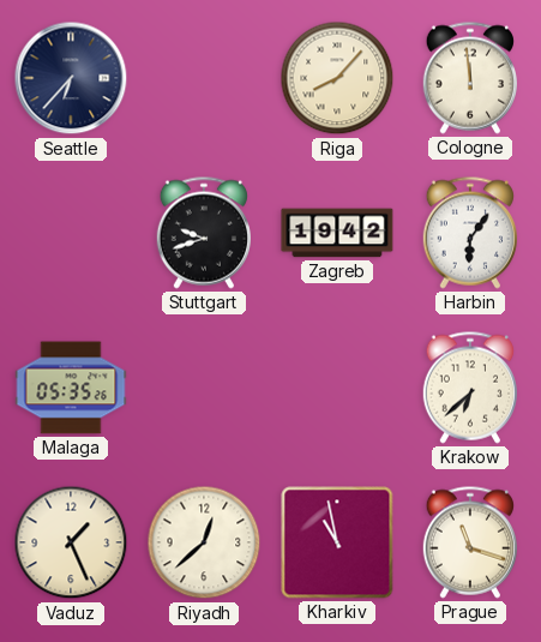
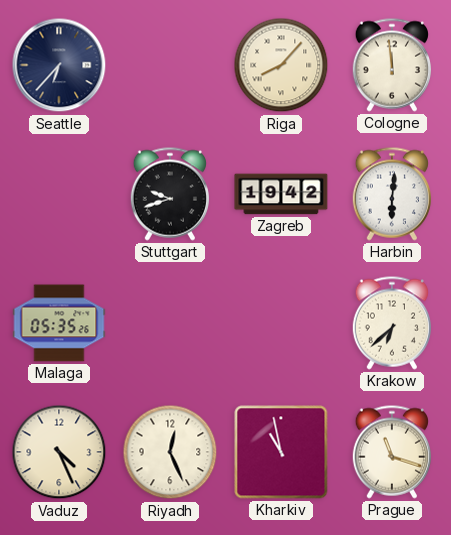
Harbin: 6:06 -> 6:01
Vaduz: 1:26 -> 4:26
Riyadh: 12:38 -> 12:26
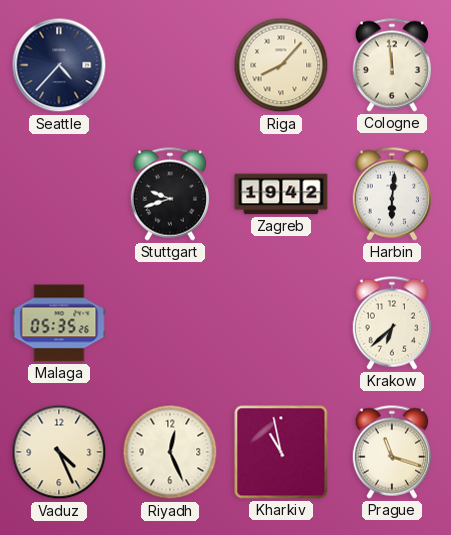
Seattle: 6:37 -> 4:37
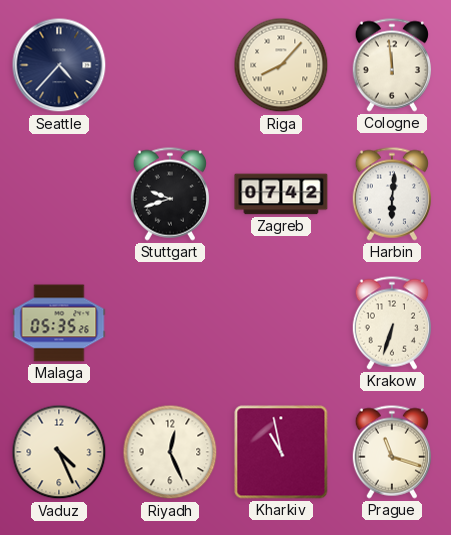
Zagreb: 19:42 -> 07:42
Krakow: 6:38 -> 6:33
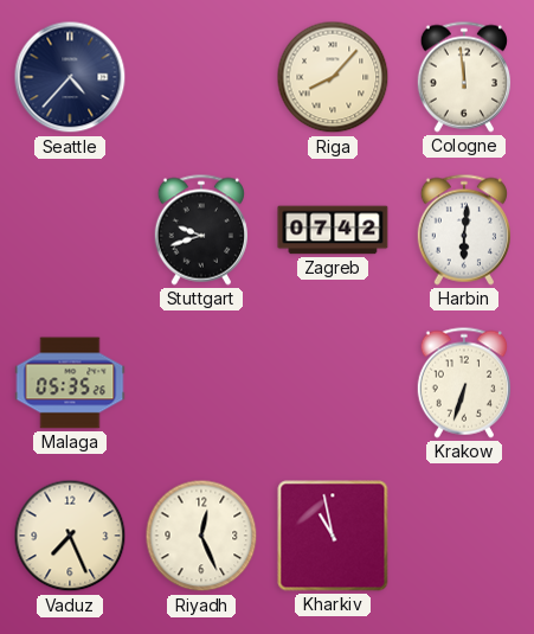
Vaduz: 4:26 -> 7:26
Prague: 11:18 -> none
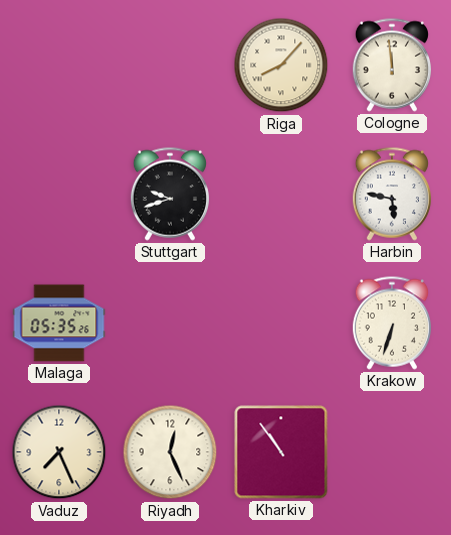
Seattle: 4:37 -> none
Zagreb: 07:42 -> none
Harbin: 6:01 -> 5:47
Kharkiv: 10:58 -> 10:54
